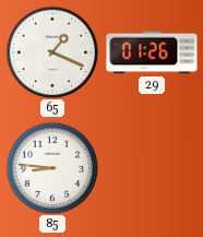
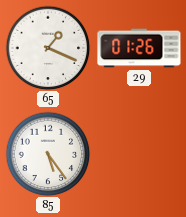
85: 8:46 -> 5:24
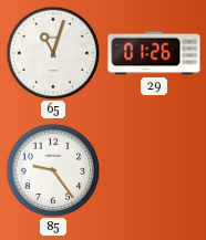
65: 1:19 -> 11:03
85: 5:24 -> 9:24
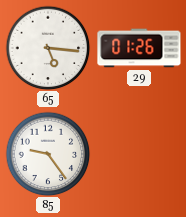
65: 11:03 -> 5:16
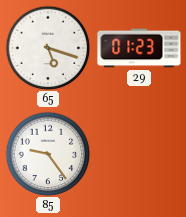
65: 5:16 -> 5:18
29: 01:26 -> 01:23
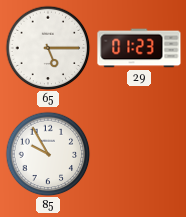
65: 5:18 -> 5:15
85: 9:24 -> 9:55
